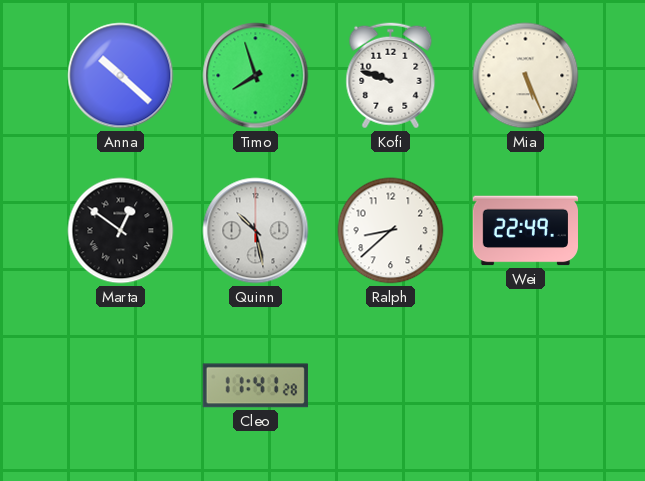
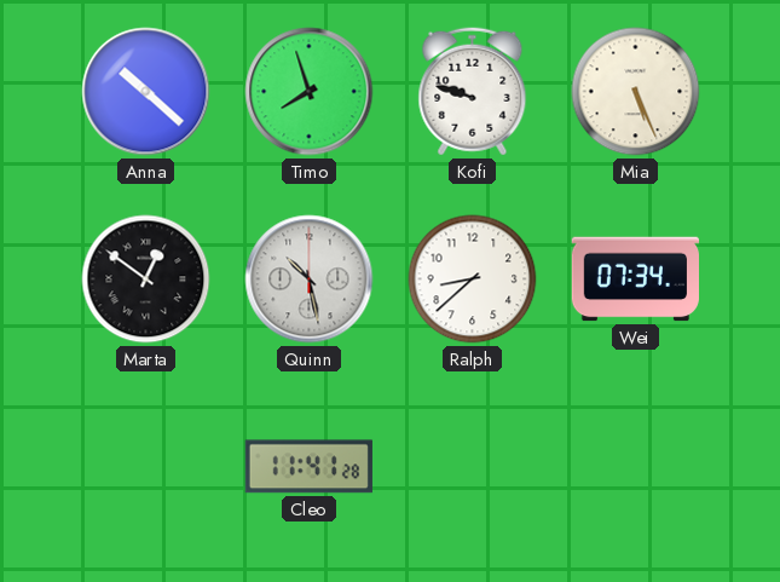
Wei: 22:49 -> 07:34
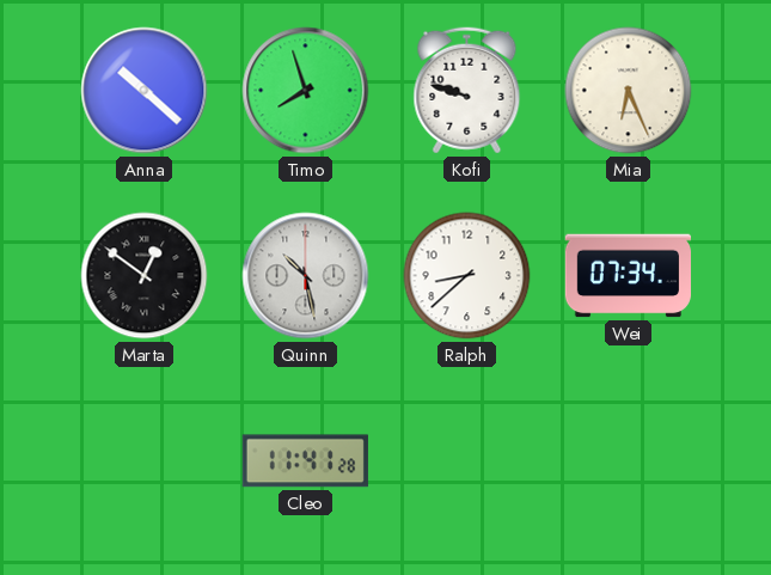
Mia: 5:26 -> 6:26
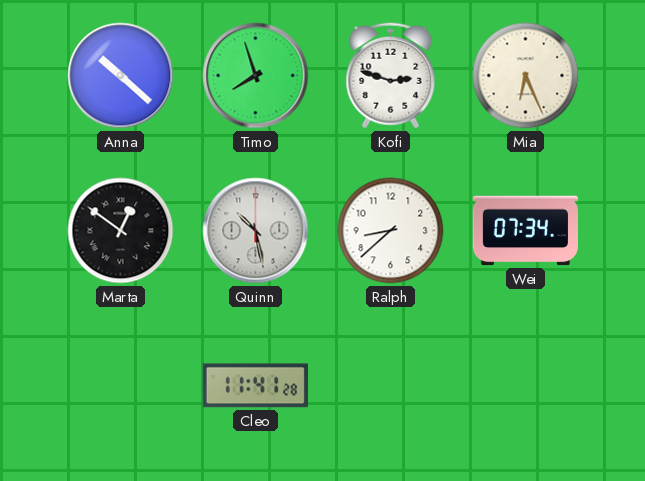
Kofi: 9:48 -> 2:48
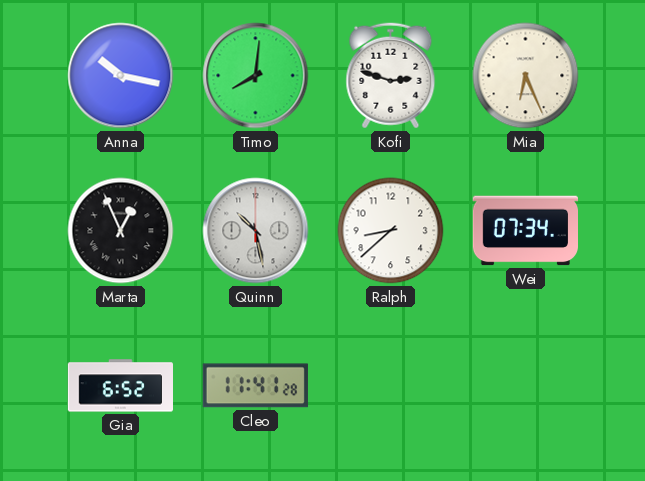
Anna: 10:22 -> 10:17
Timo: 7:57 -> 8:01
Marta: 12:51 -> 12:56
Gia: none -> 6:52
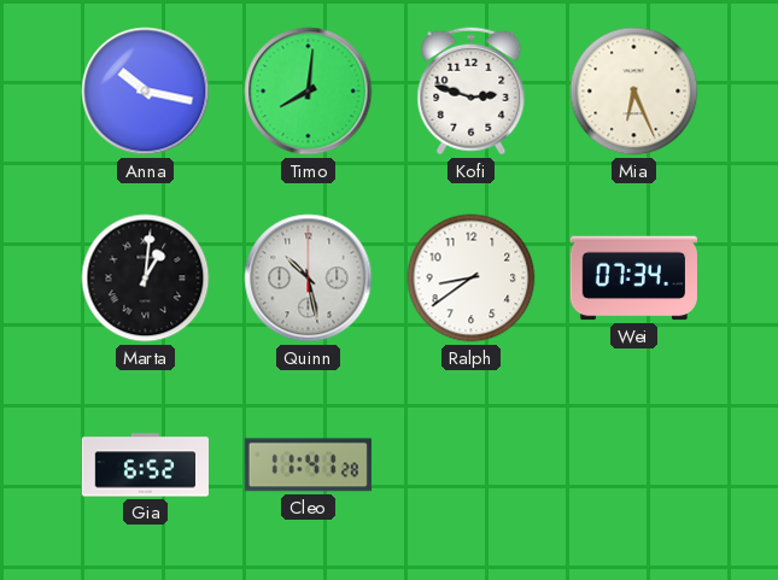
Marta: 12:56 -> 1:01
Ralph: 8:38 -> 8:39
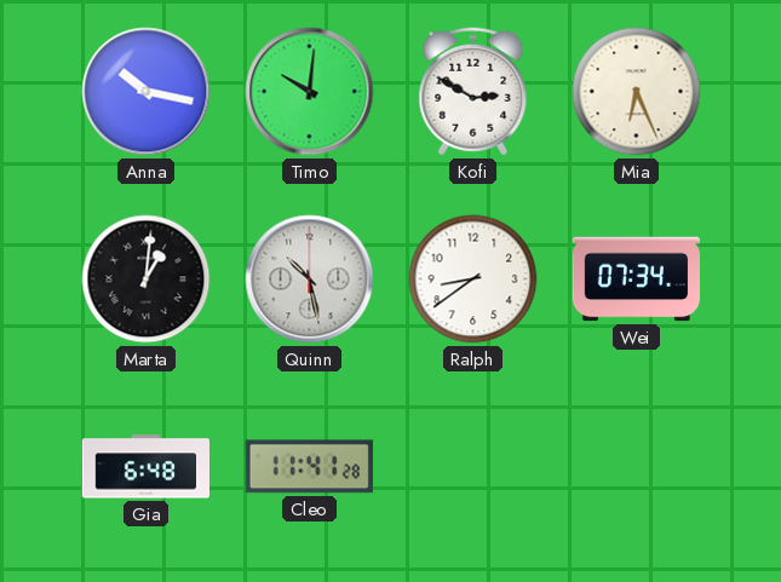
Timo: 8:01 -> 10:01
Kofi: 2:48 -> 2:50
Gia: 6:52 -> 6:48
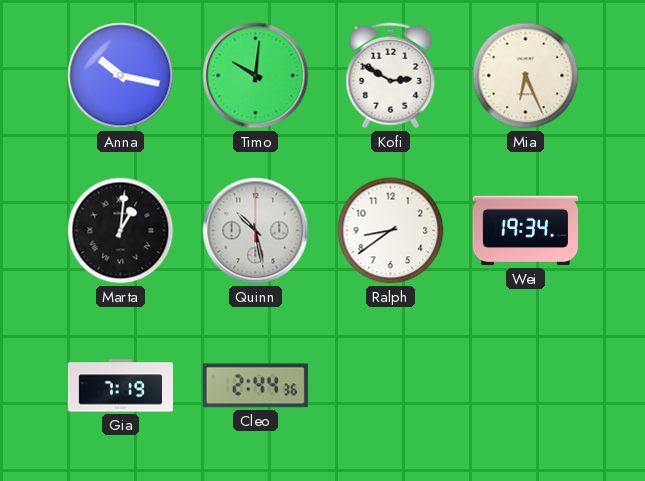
Wei: 07:34 -> 19:34
Gia: 6:48 -> 7:19
Cleo: 11:41 -> 2:44
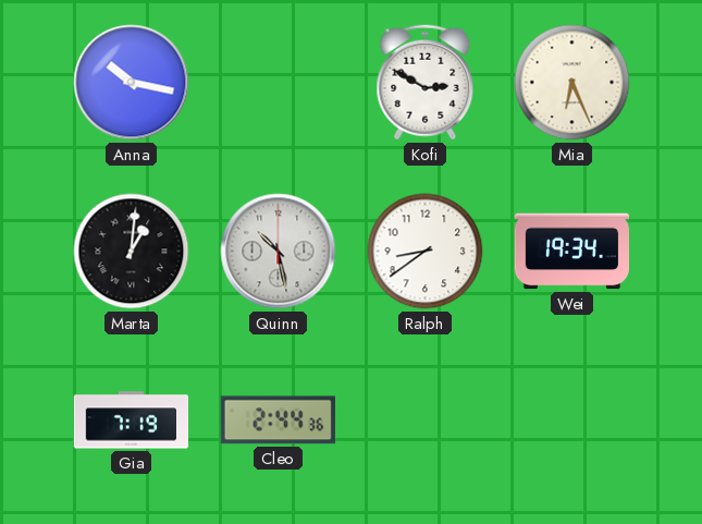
Timo: 10:01 -> none
